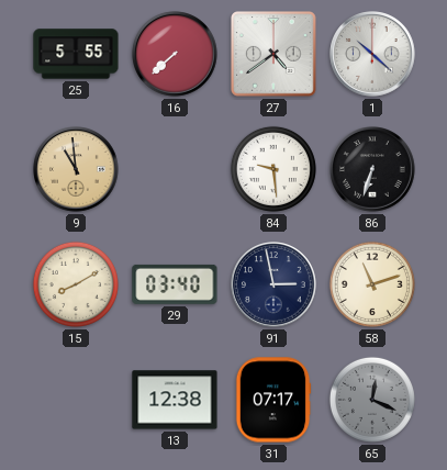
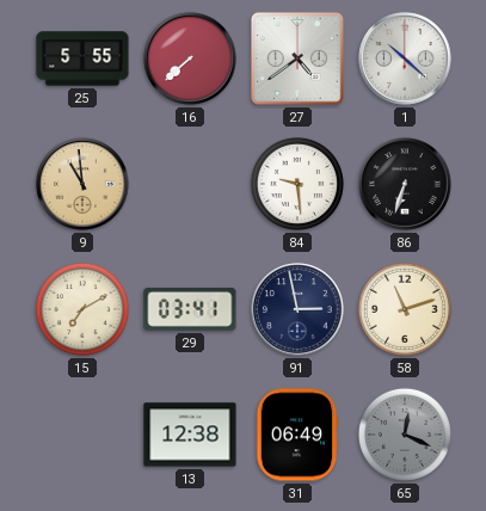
15: 8:10 -> 7:10
29: 03:40 -> 03:41
31: 07:17 -> 06:49
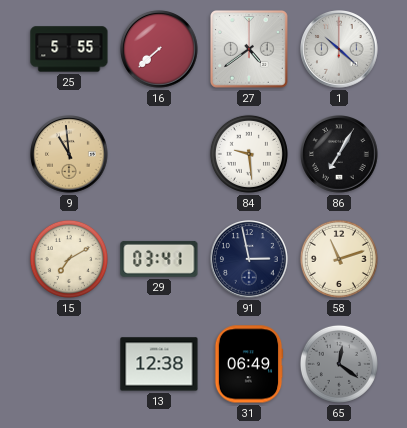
86: 6:33 -> 7:05
65: 12:19 -> 12:21
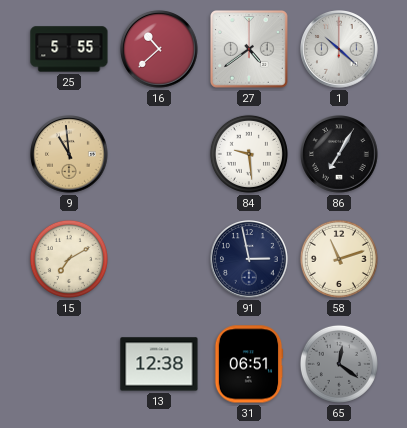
16: 7:38 -> 10:38
29: 03:41 -> none
31: 06:49 -> 06:51
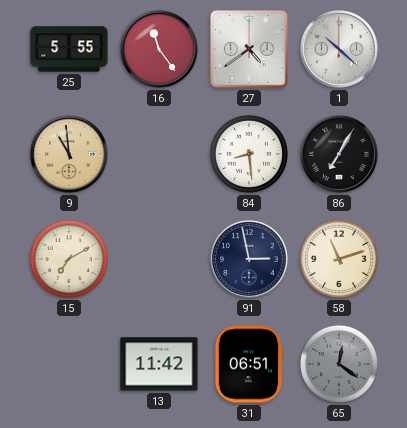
16: 10:38 -> 11:24
84: 9:29 -> 8:29
13: 12:38 -> 11:42
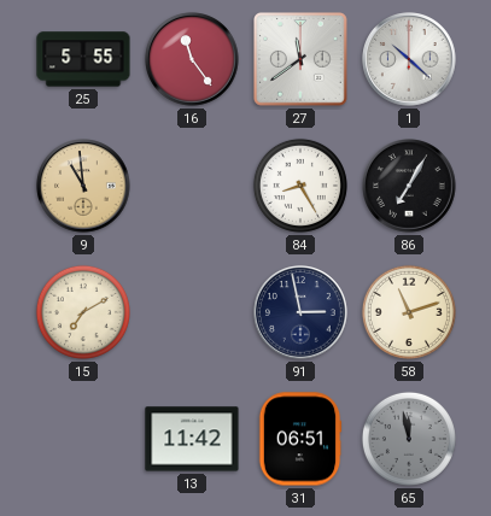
27: 4:39 -> 11:39
84: 8:29 -> 8:25
65: 12:21 -> 11:58
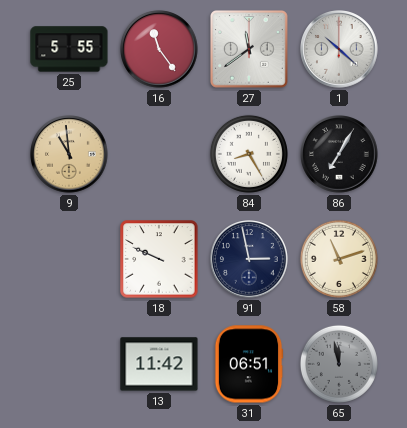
15: 7:10 -> none
18: none -> 9:49
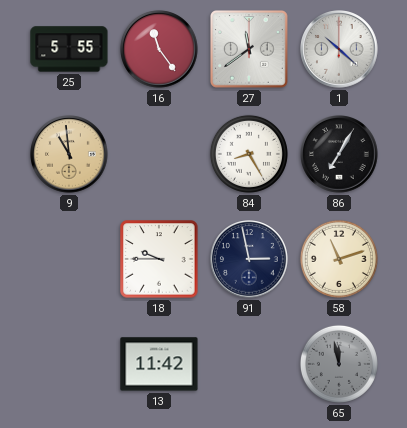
18: 9:49 -> 9:45
31: 06:51 -> none
